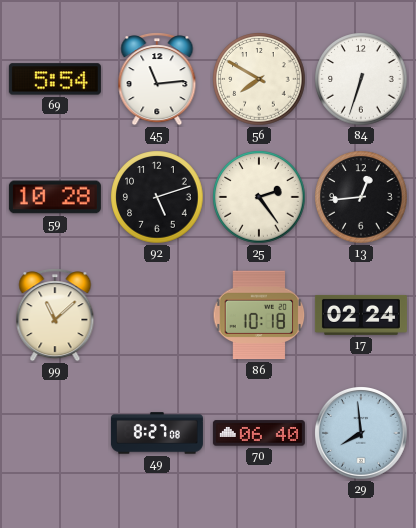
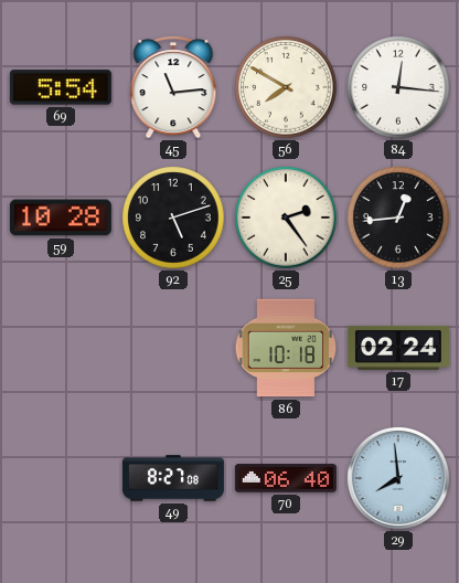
84: 6:33 -> 12:16
99: 11:08 -> none
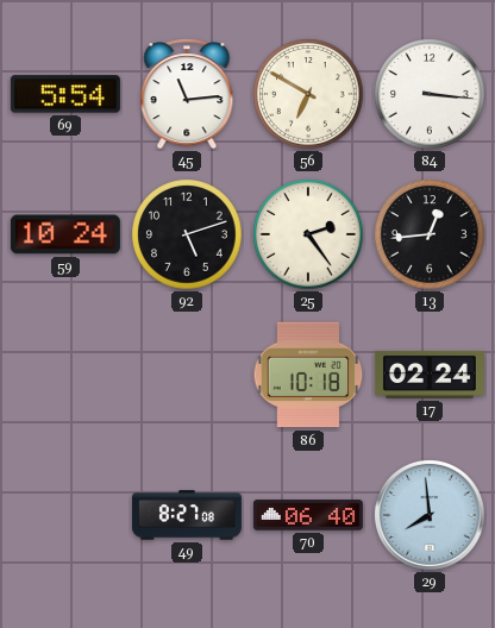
56: 7:50 -> 6:50
84: 12:16 -> 3:16
59: 10:28 -> 10:24
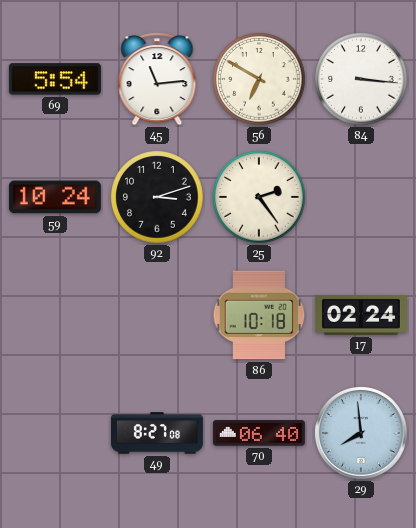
92: 5:12 -> 3:12
13: 12:44 -> none
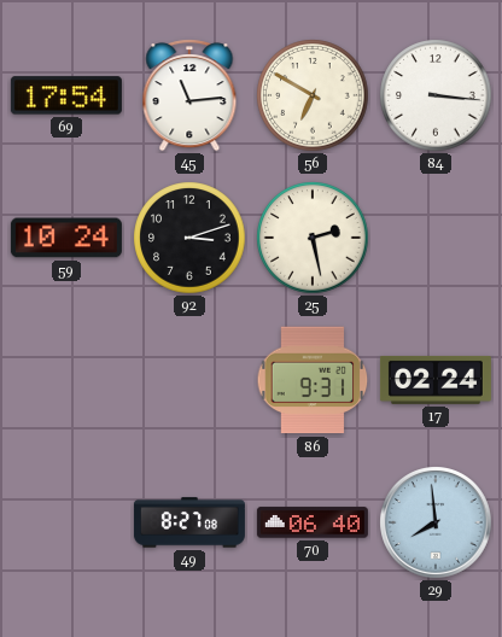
69: 5:54 -> 17:54
25: 2:24 -> 2:28
86: 10:18 -> 9:31
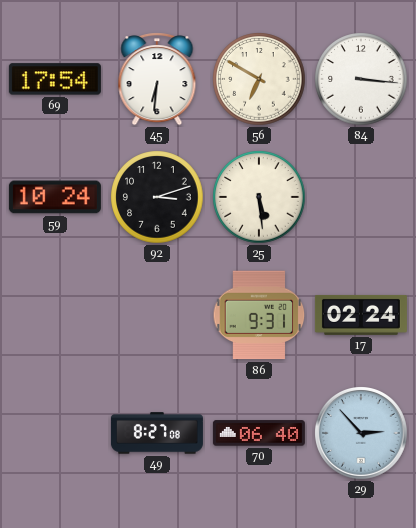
45: 11:14 -> 6:31
25: 2:28 -> 5:29
29: 7:59 -> 2:53
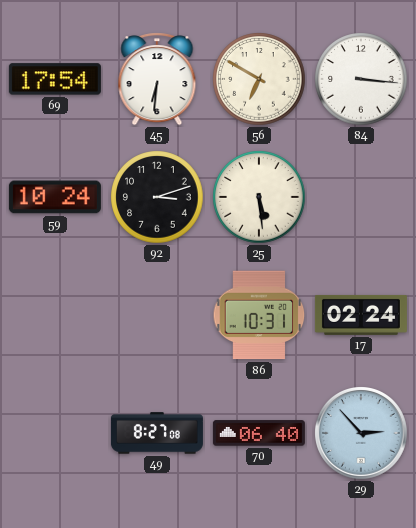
86: 9:31 -> 10:31
